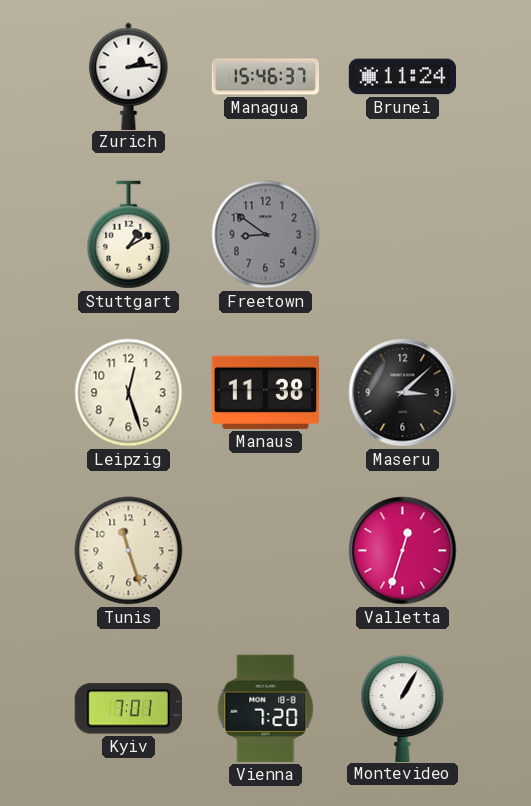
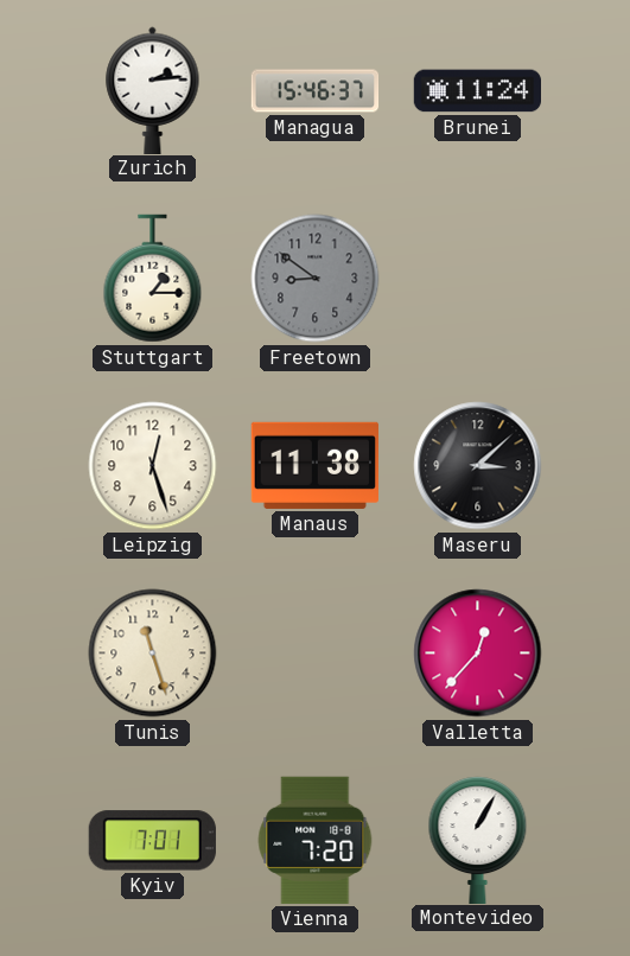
Stuttgart: 1:10 -> 1:15
Valletta: 12:33 -> 12:37
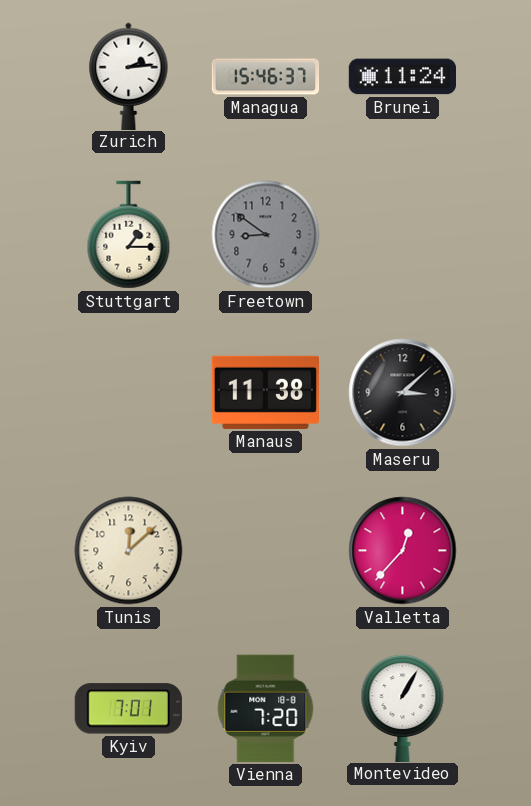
Leipzig: 12:27 -> none
Tunis: 11:27 -> 12:08
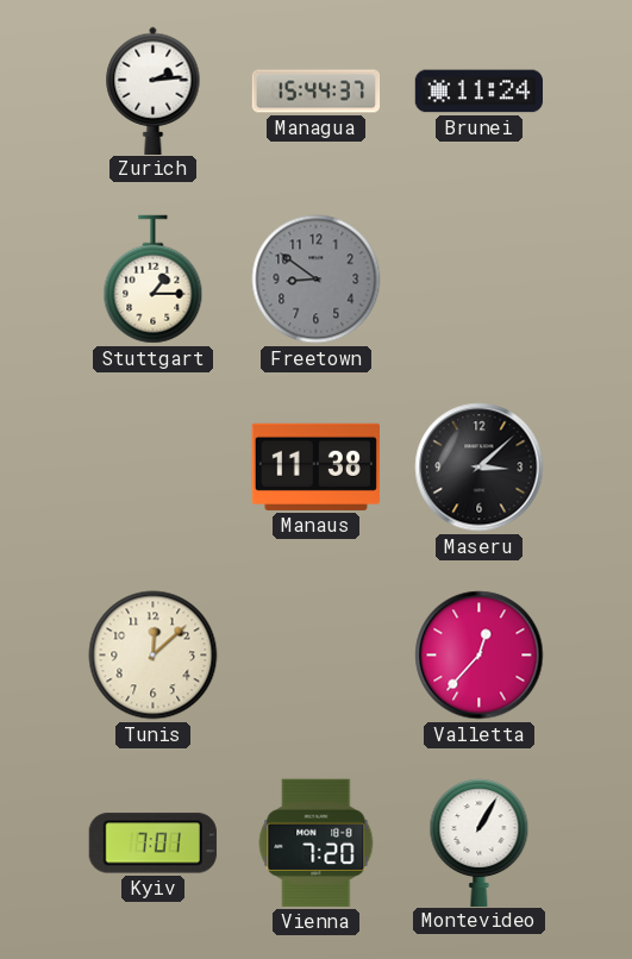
Managua: 15:46 -> 15:44
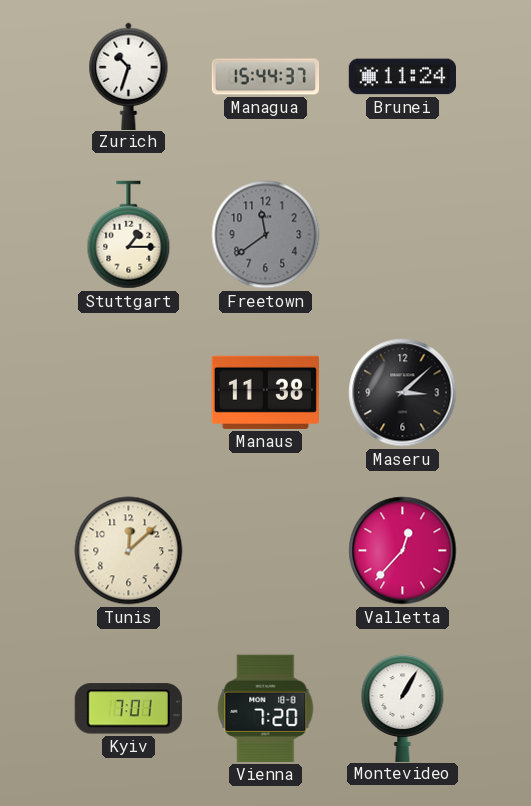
Zurich: 2:14 -> 10:33
Freetown: 8:51 -> 11:39
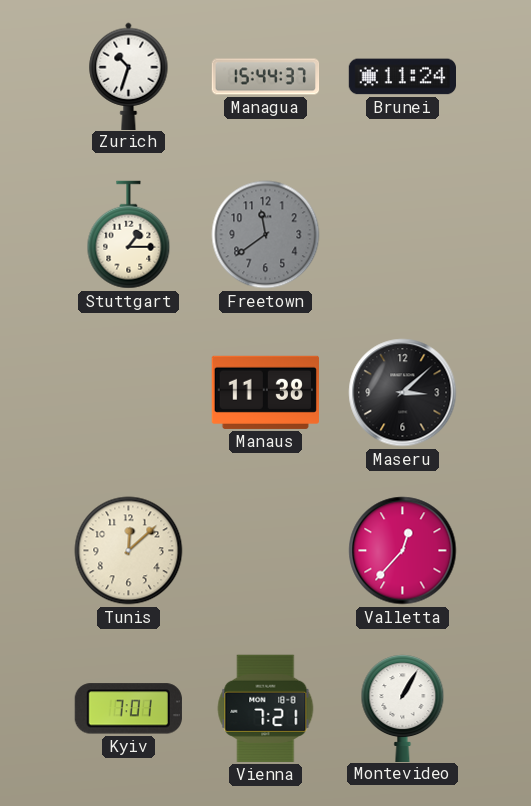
Vienna: 7:20 -> 7:21
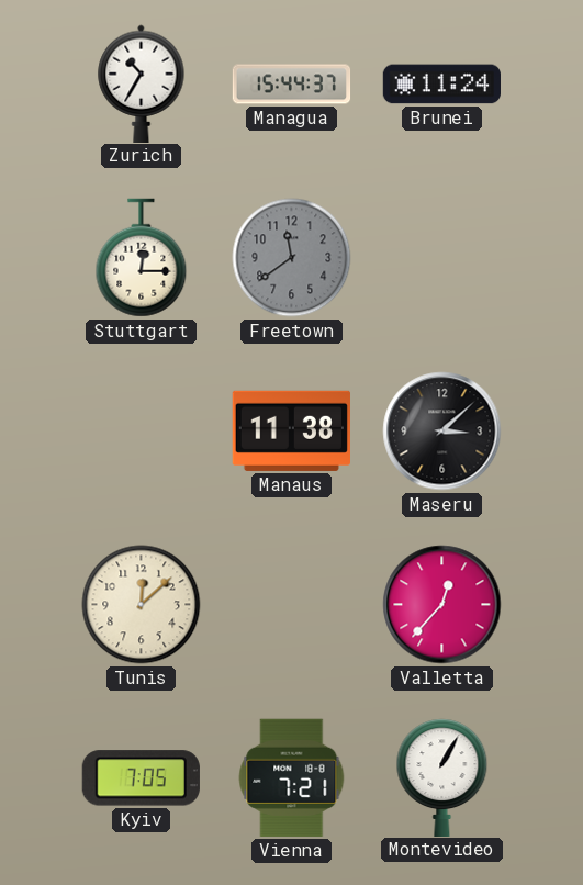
Zurich: 10:33 -> 10:35
Stuttgart: 1:15 -> 12:15
Kyiv: 7:01 -> 7:05
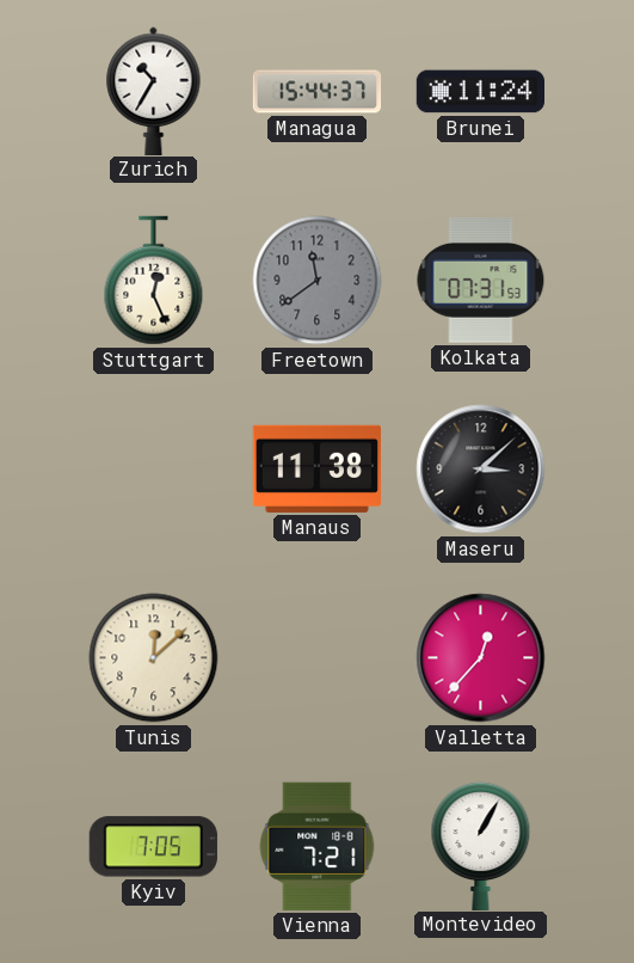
Stuttgart: 12:15 -> 12:26
Kolkata: none -> 07:31
